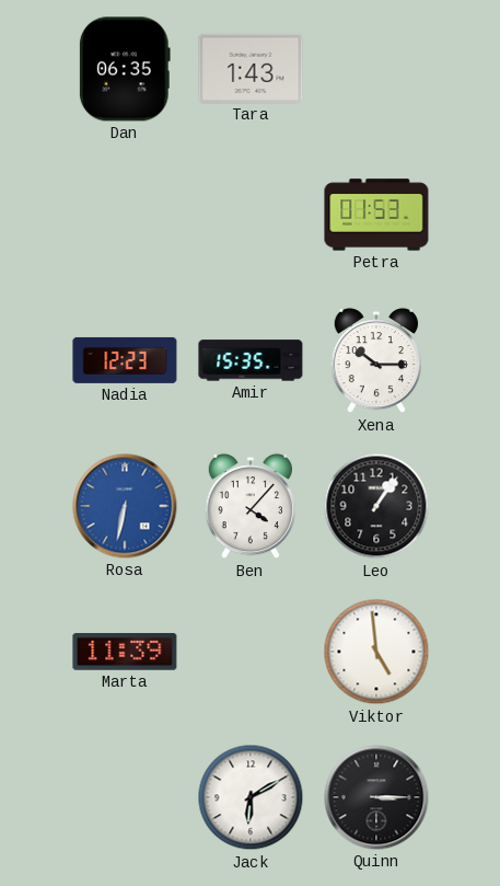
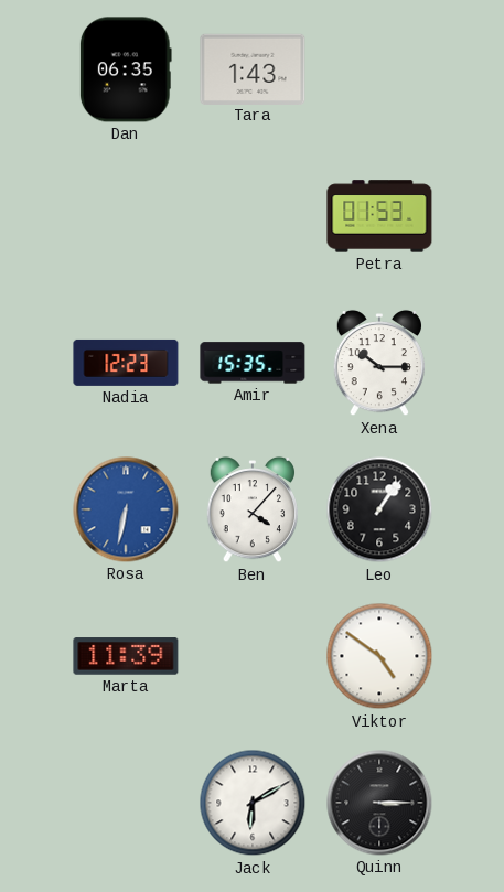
Viktor: 4:59 -> 4:51
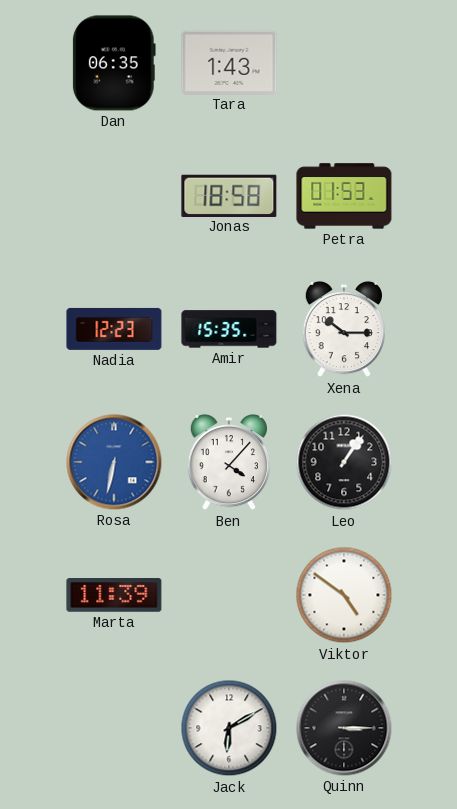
Jonas: none -> 18:58
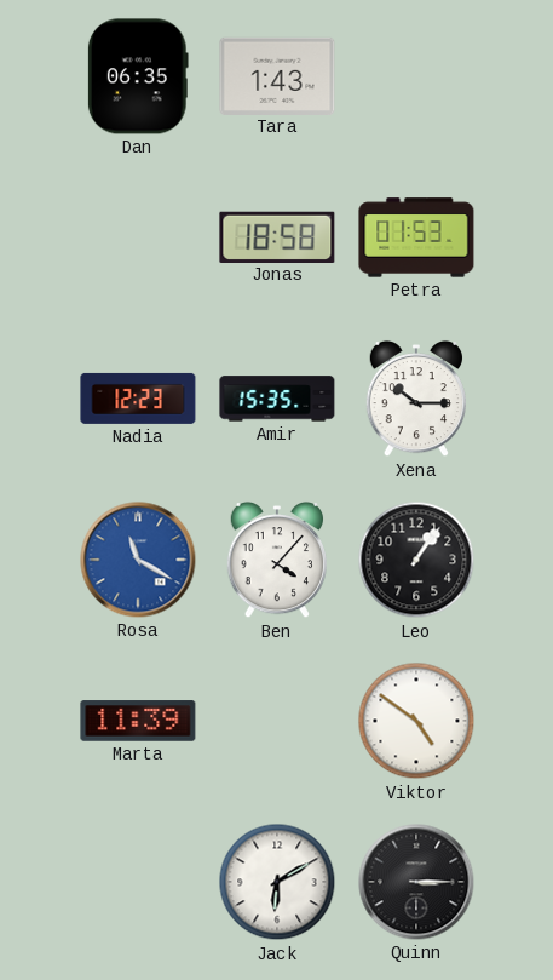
Rosa: 6:32 -> 11:20
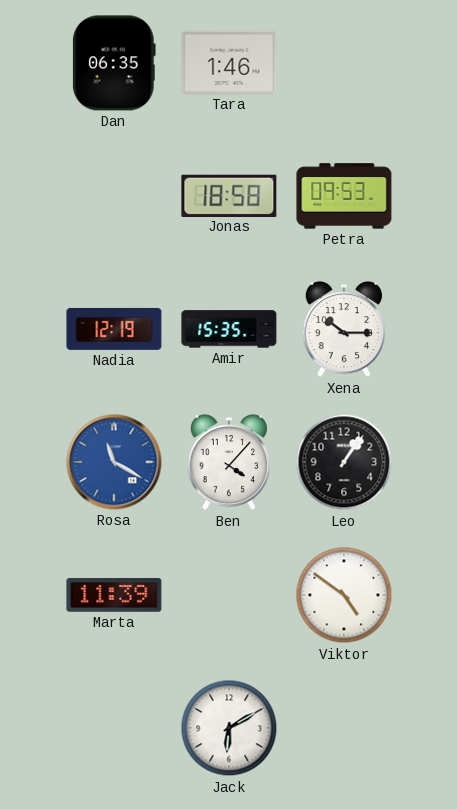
Tara: 1:43 -> 1:46
Petra: 01:53 -> 09:53
Nadia: 12:23 -> 12:19
Quinn: 3:15 -> none
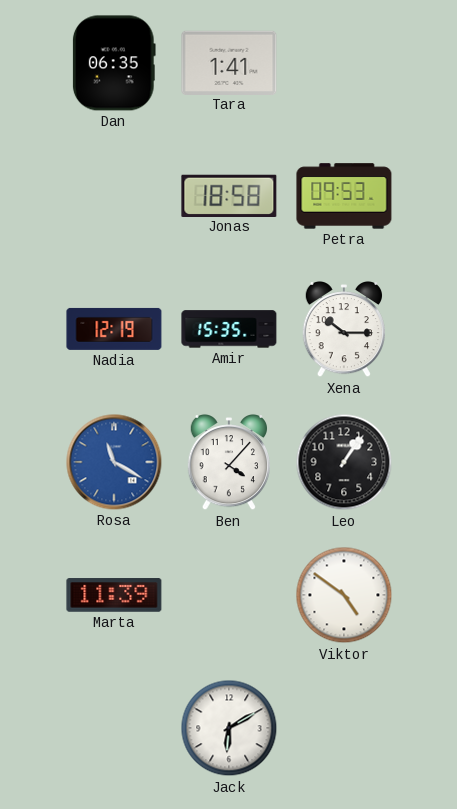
Tara: 1:46 -> 1:41
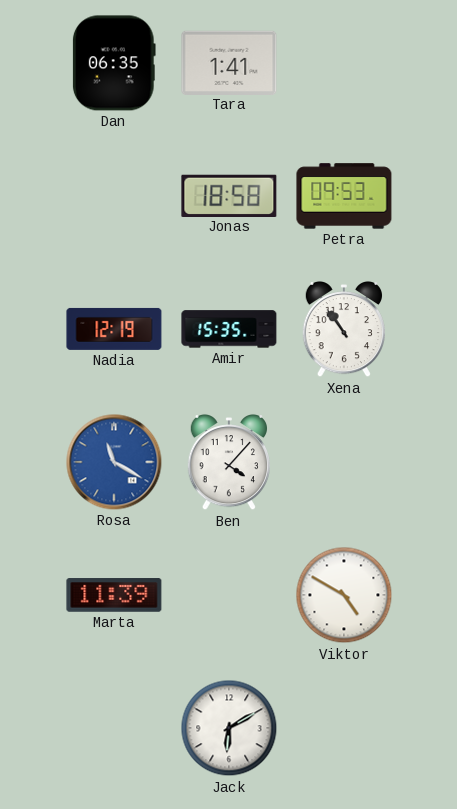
Xena: 10:15 -> 10:54
Leo: 1:06 -> none
Viktor: 4:51 -> 4:50
